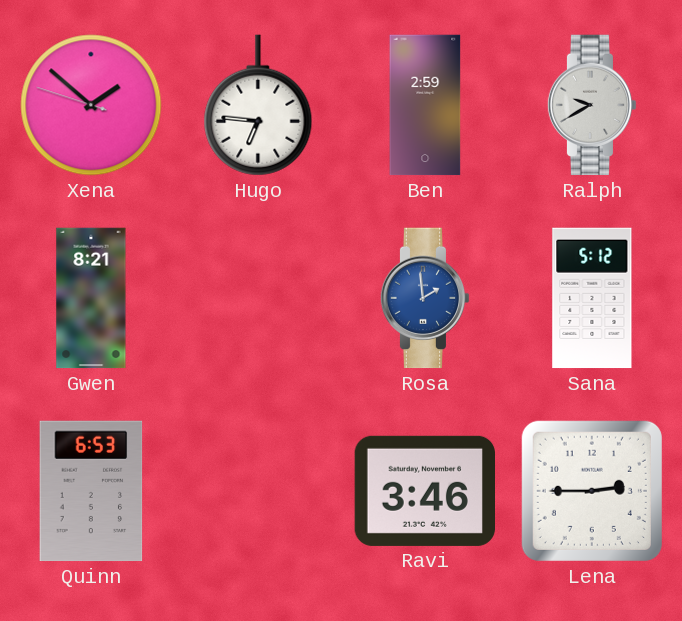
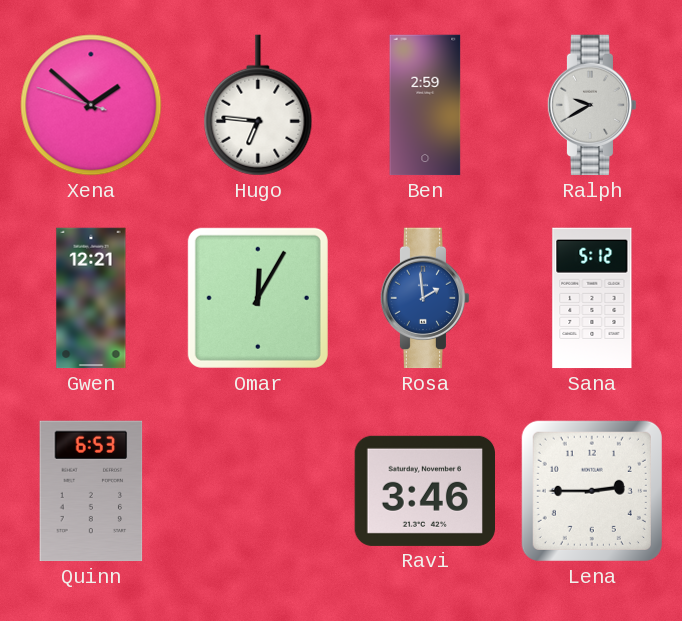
Gwen: 8:21 -> 12:21
Omar: none -> 12:05
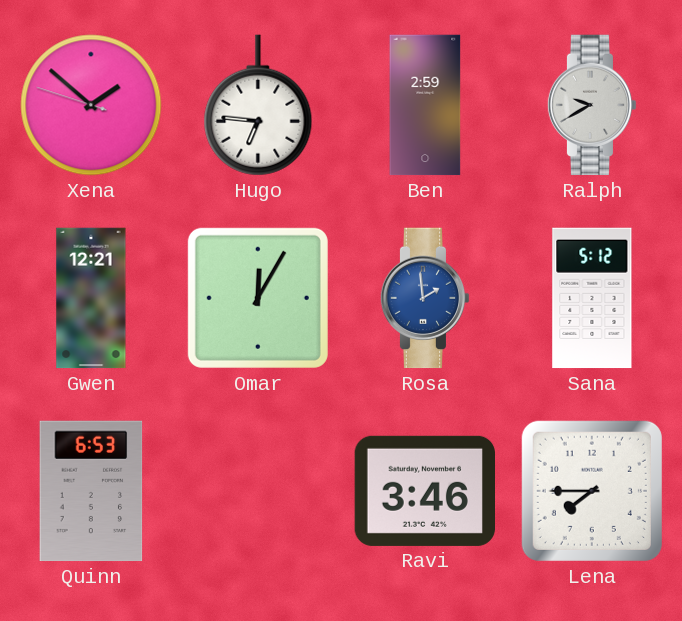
Lena: 2:45 -> 7:45
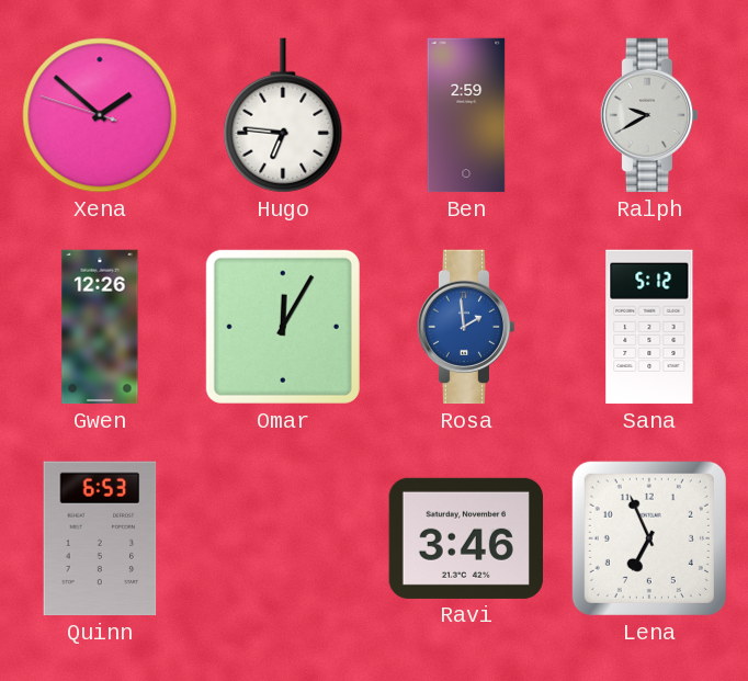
Gwen: 12:21 -> 12:26
Lena: 7:45 -> 6:56
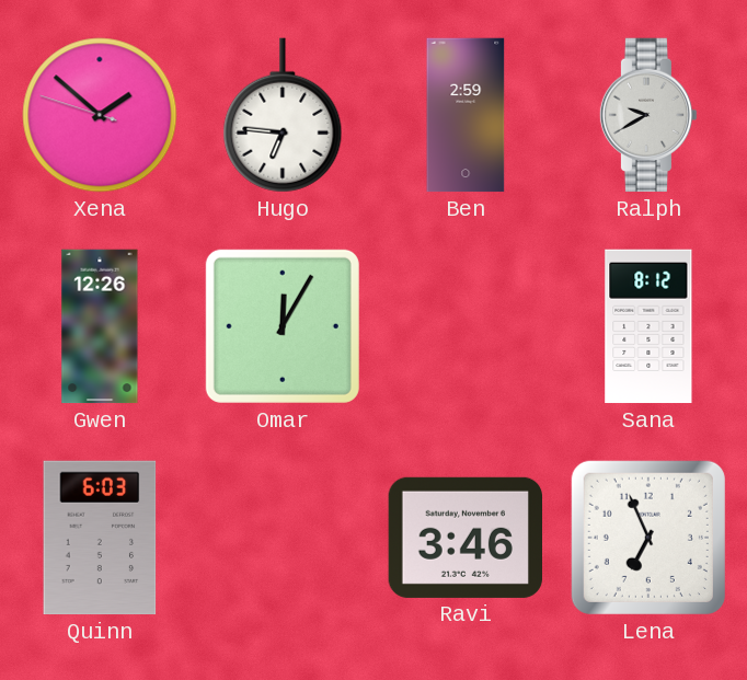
Rosa: 1:59 -> none
Sana: 5:12 -> 8:12
Quinn: 6:53 -> 6:03
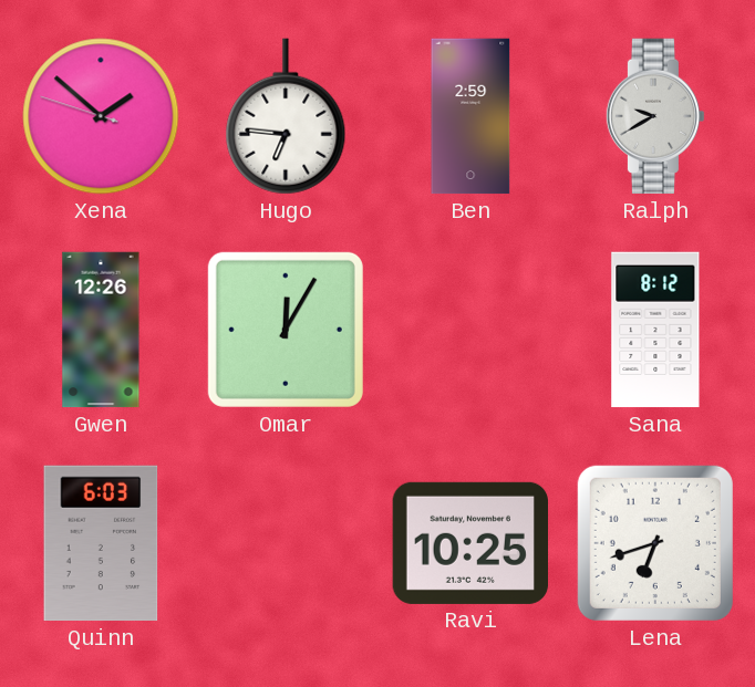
Ravi: 3:46 -> 10:25
Lena: 6:56 -> 6:42
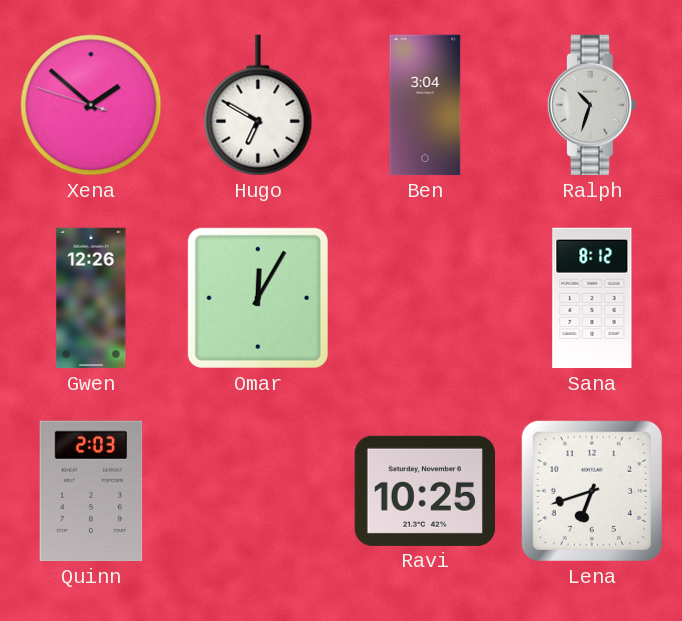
Hugo: 6:46 -> 6:50
Ben: 2:59 -> 3:04
Ralph: 9:40 -> 10:33
Quinn: 6:03 -> 2:03
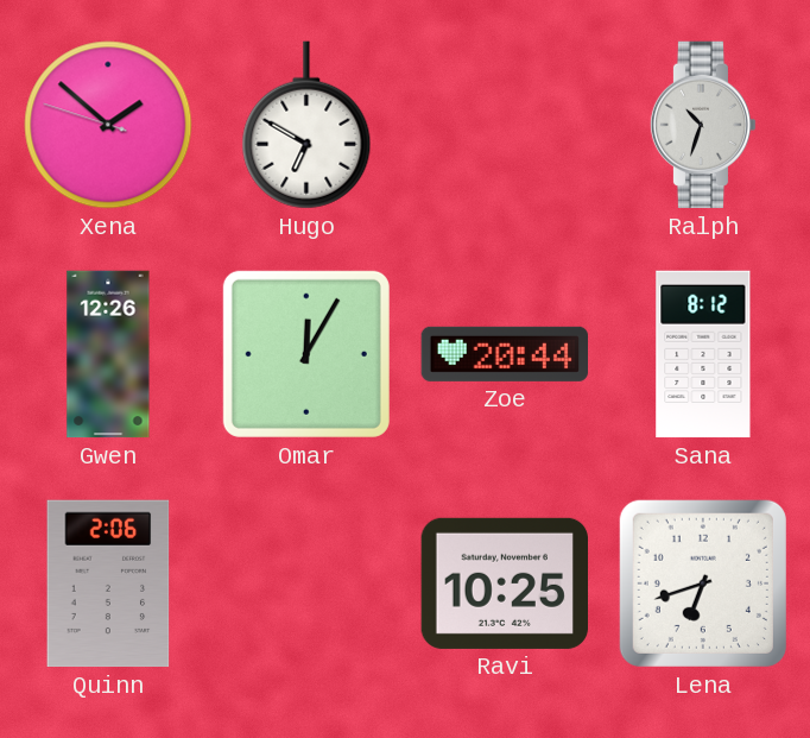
Ben: 3:04 -> none
Zoe: none -> 20:44
Quinn: 2:03 -> 2:06
